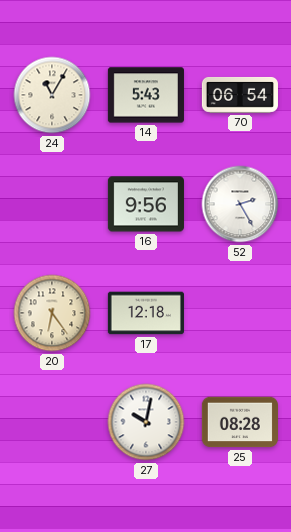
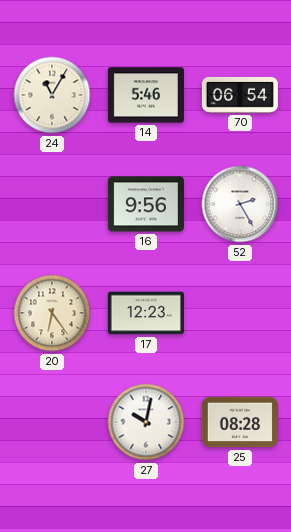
14: 5:43 -> 5:46
17: 12:18 -> 12:23
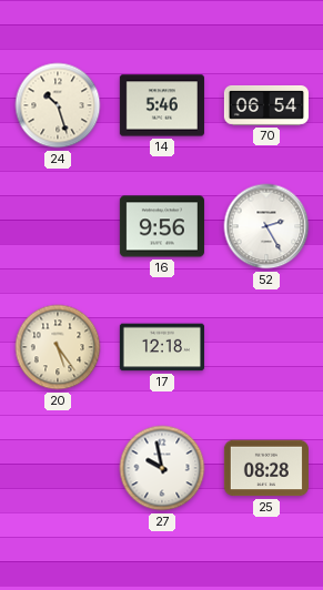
24: 11:05 -> 10:27
20: 6:24 -> 5:24
17: 12:23 -> 12:18
27: 10:02 -> 9:58
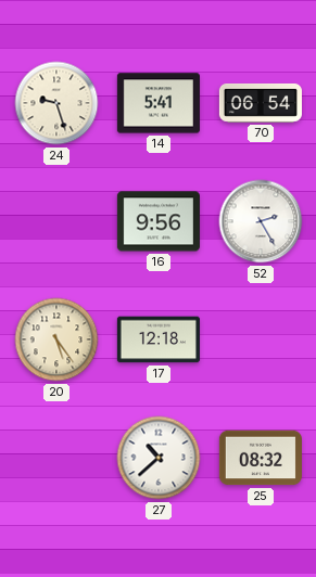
24: 10:27 -> 9:27
14: 5:46 -> 5:41
27: 9:58 -> 10:38
25: 08:28 -> 08:32
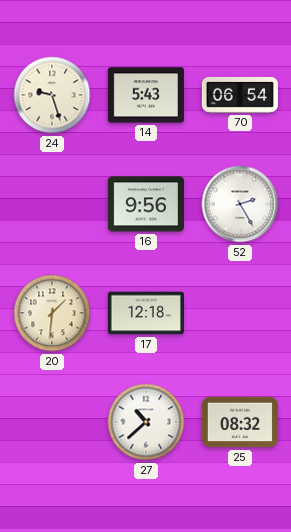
14: 5:41 -> 5:43
20: 5:24 -> 1:31
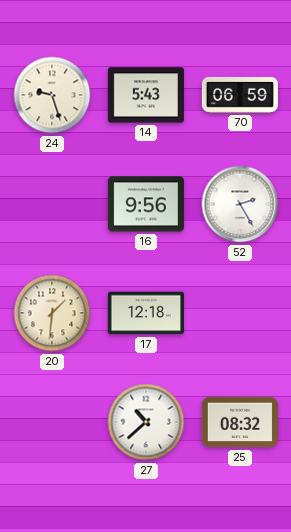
70: 06:54 -> 06:59
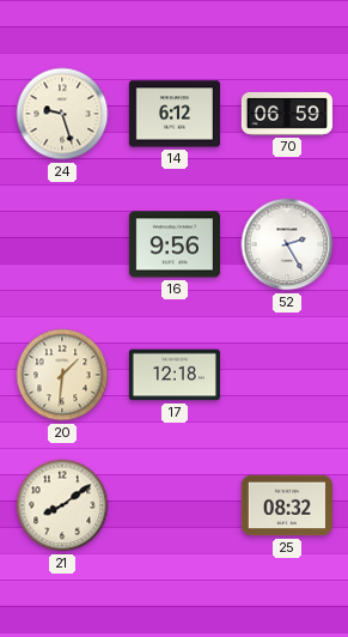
14: 5:43 -> 6:12
21: none -> 8:09
27: 10:38 -> none
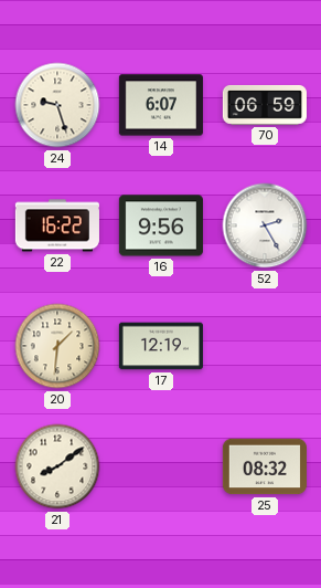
14: 6:12 -> 6:07
22: none -> 16:22
17: 12:18 -> 12:19
